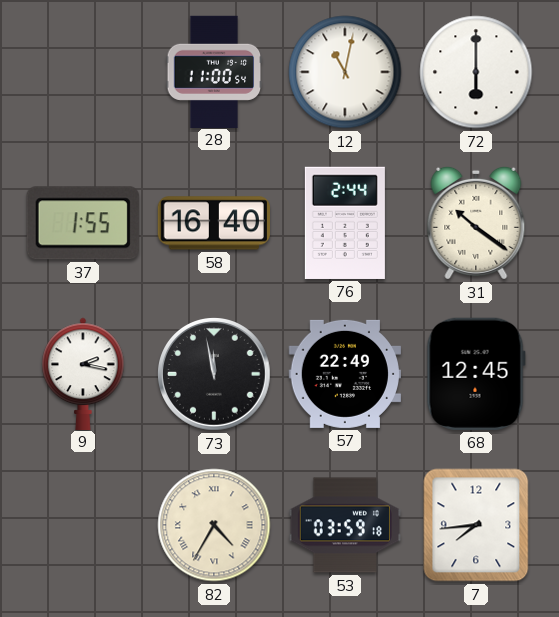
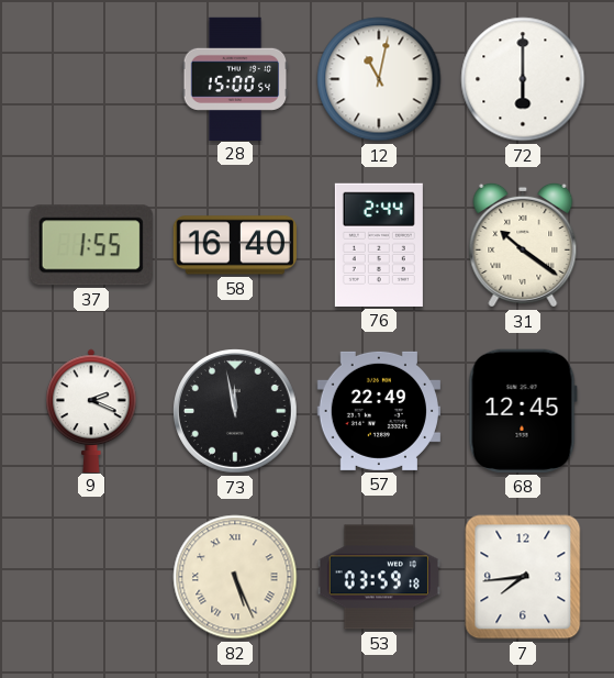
28: 11:00 -> 15:00
9: 2:17 -> 2:19
82: 4:35 -> 5:26
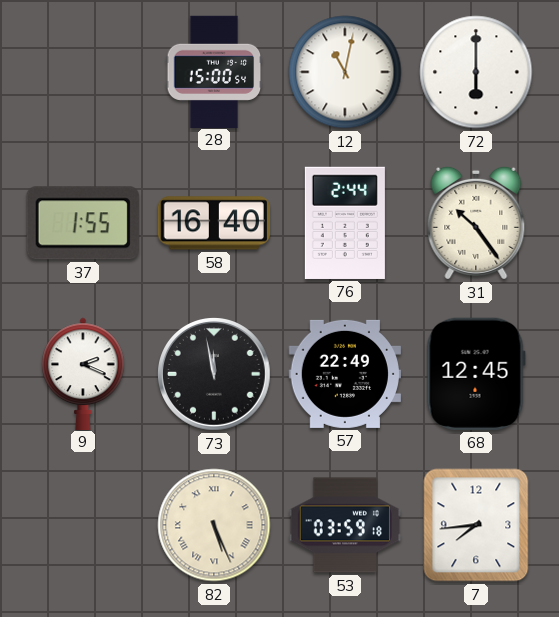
31: 10:21 -> 10:24
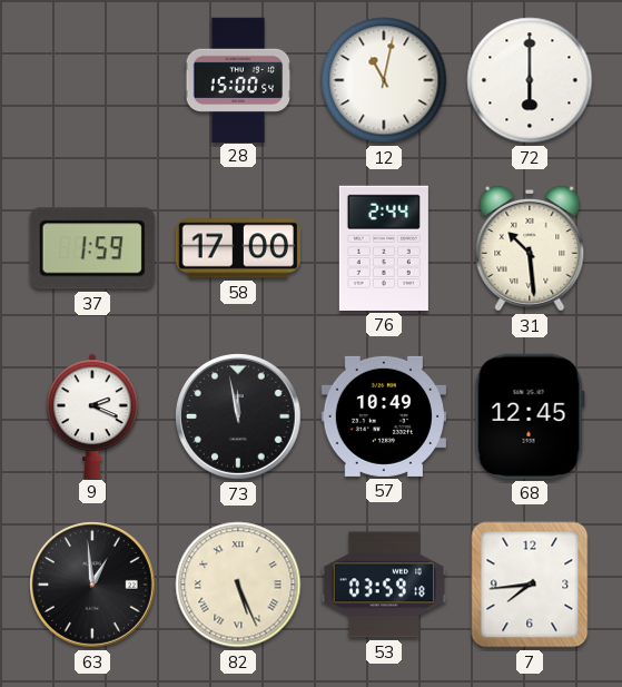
37: 1:55 -> 1:59
58: 16:40 -> 17:00
31: 10:24 -> 10:29
57: 22:49 -> 10:49
63: none -> 12:59
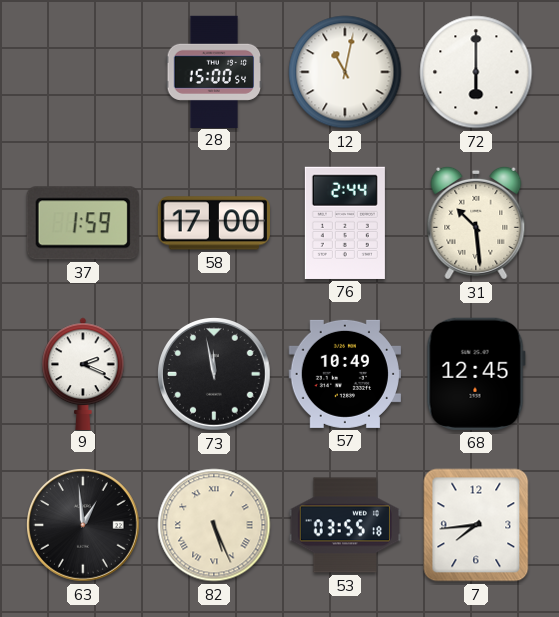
53: 03:59 -> 03:55
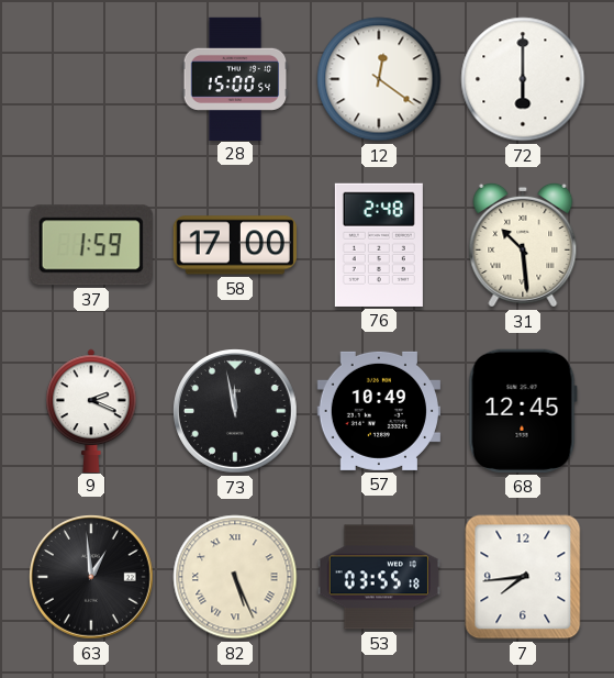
12: 11:02 -> 12:21
76: 2:44 -> 2:48
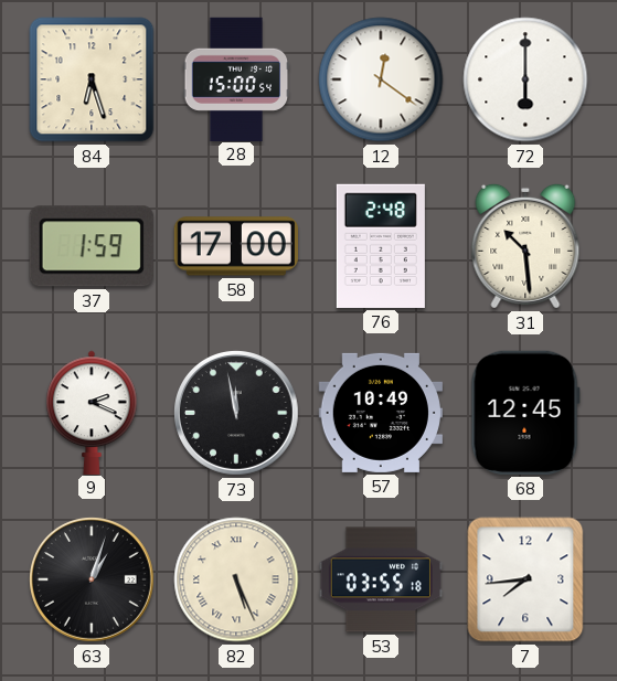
84: none -> 6:27
63: 12:59 -> 1:03
